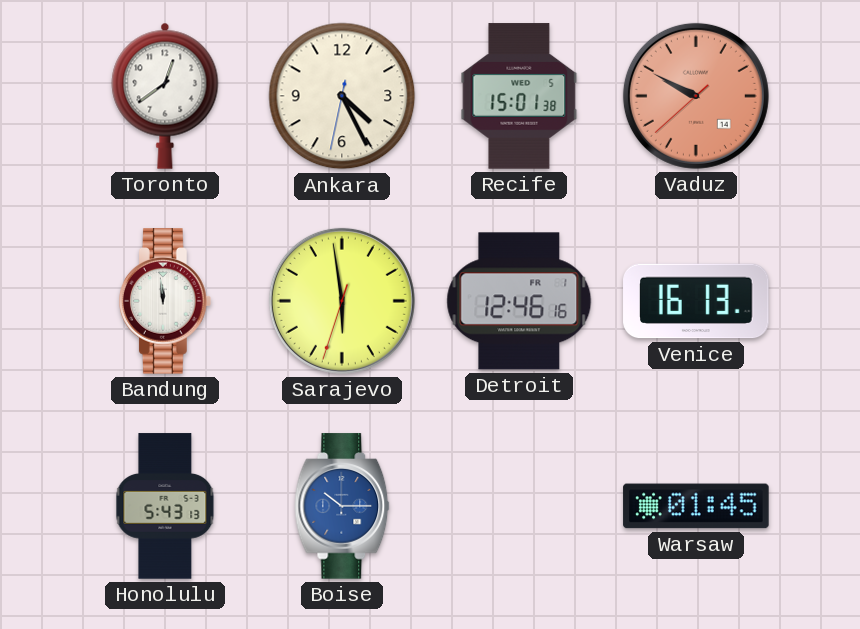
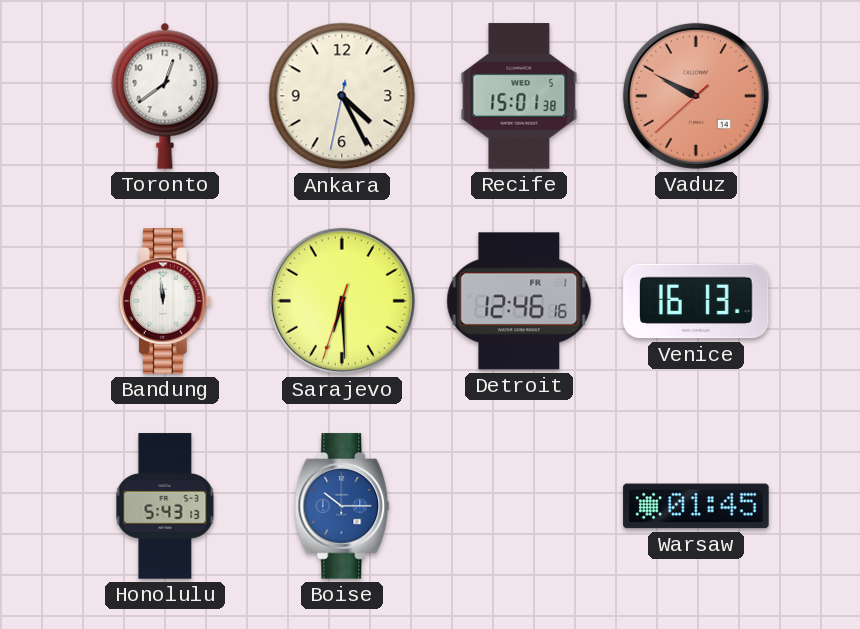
Sarajevo: 5:58 -> 6:29
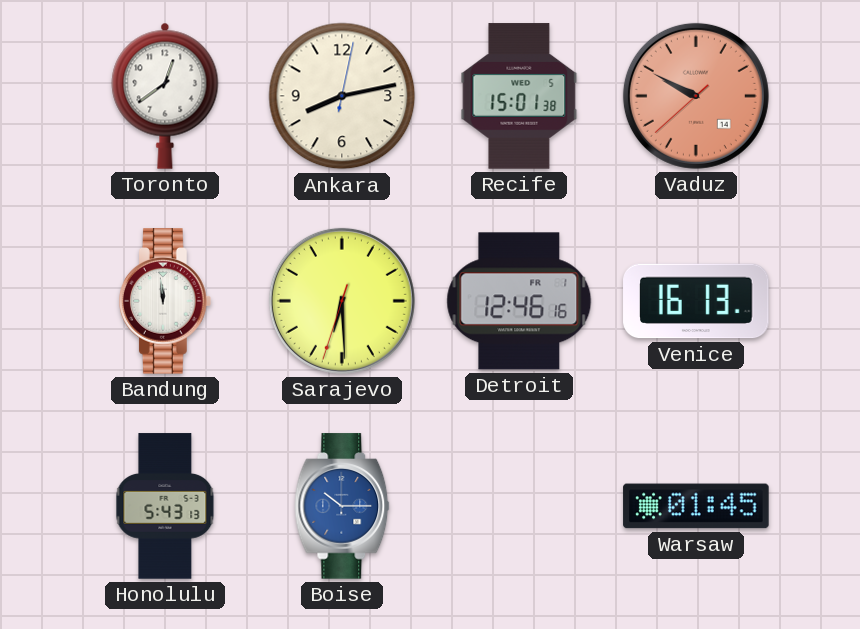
Ankara: 4:25 -> 8:13
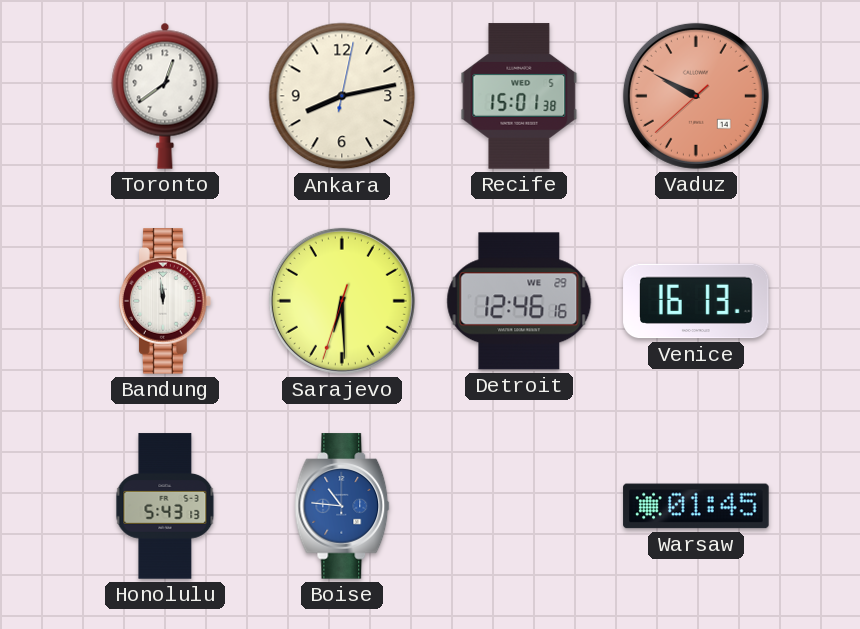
Detroit date: FR 1 -> WE 29
Boise: 10:15 -> 10:46
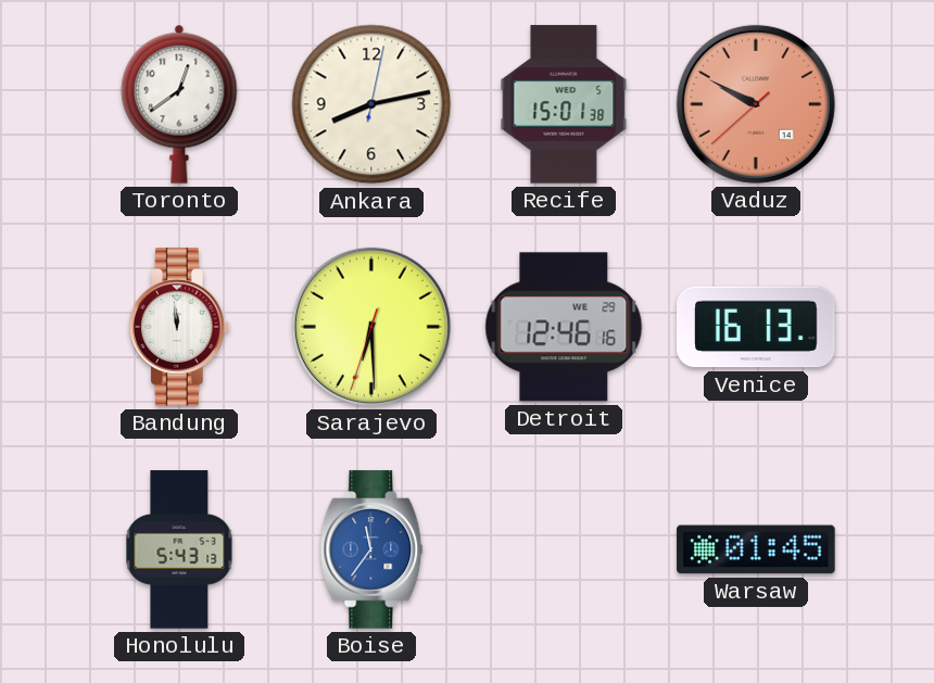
Boise: 10:46 -> 11:36
